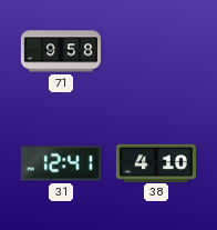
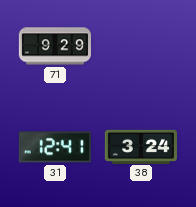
71: 9:58 -> 9:29
38: 4:10 -> 3:24
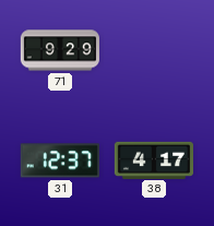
31: 12:41 -> 12:37
38: 3:24 -> 4:17
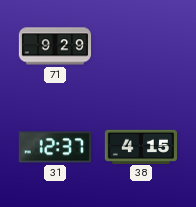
38: 4:17 -> 4:15
